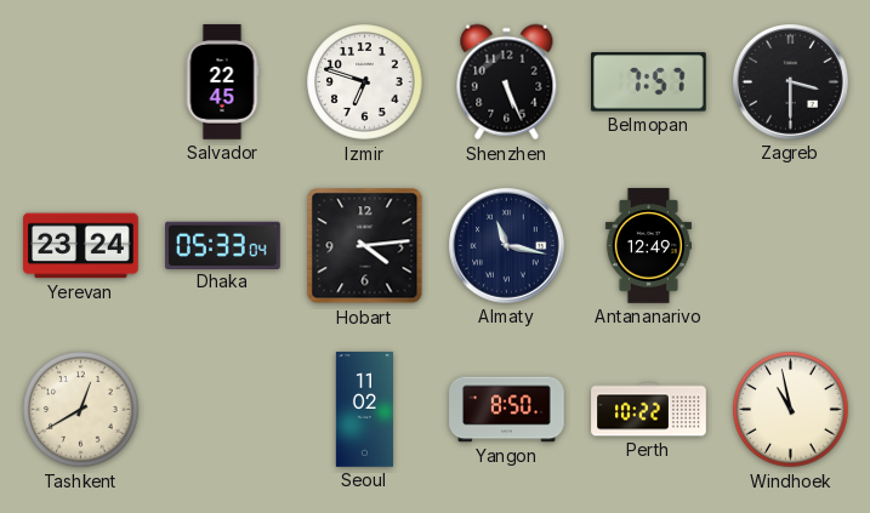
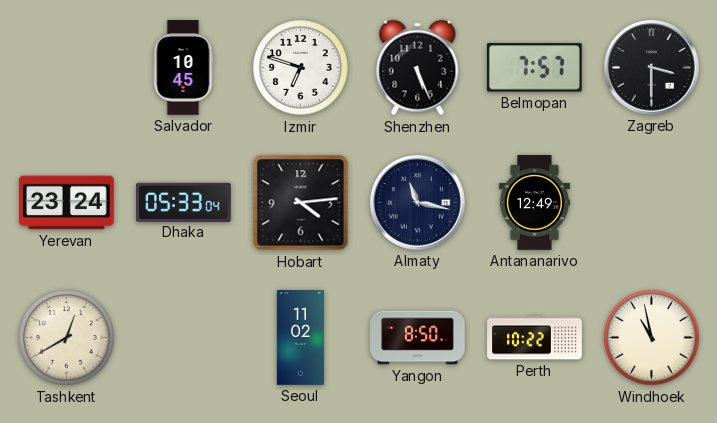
Salvador: 22:45 -> 10:45
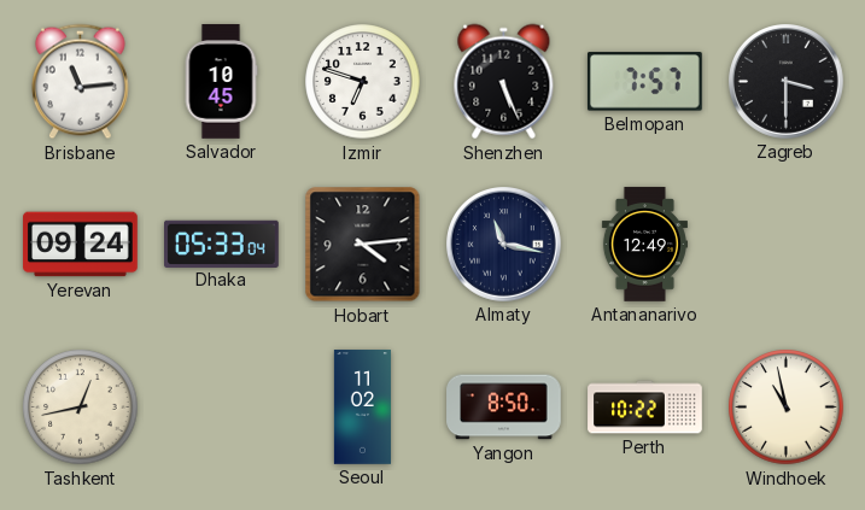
Brisbane: none -> 11:14
Yerevan: 23:24 -> 09:24
Tashkent: 12:40 -> 12:43
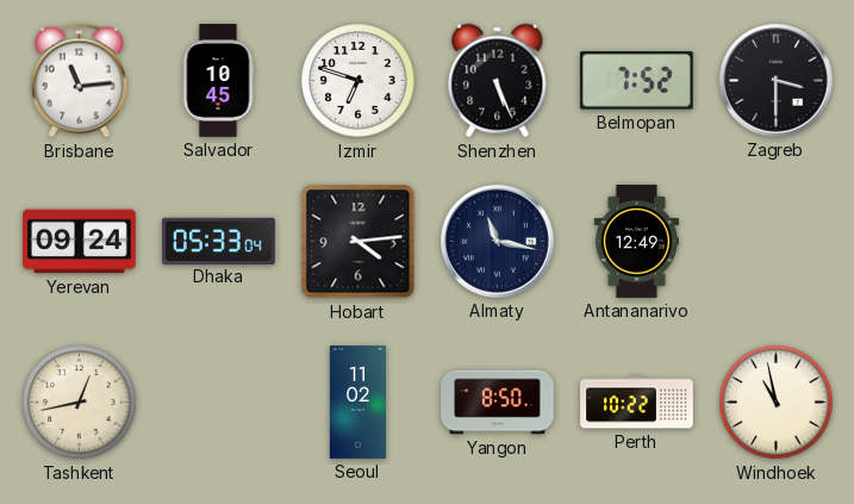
Belmopan: 7:57 -> 7:52
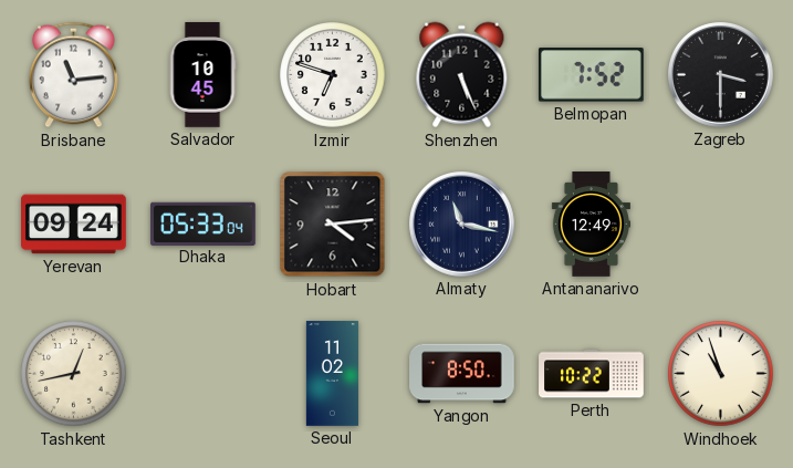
Windhoek: 10:58 -> 10:57
